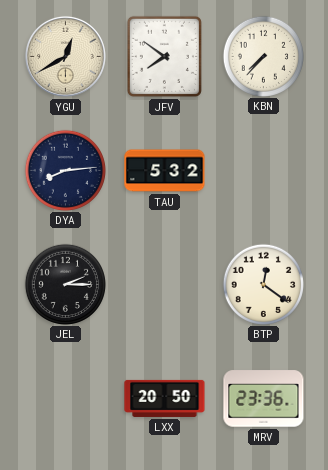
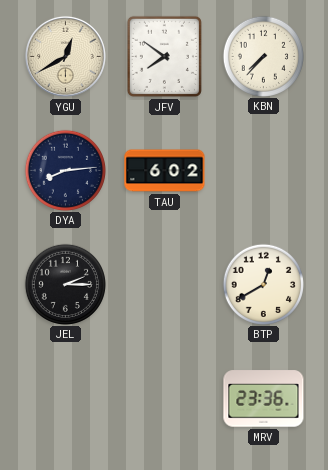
TAU: 5:32 -> 6:02
BTP: 12:21 -> 12:40
LXX: 20:50 -> none
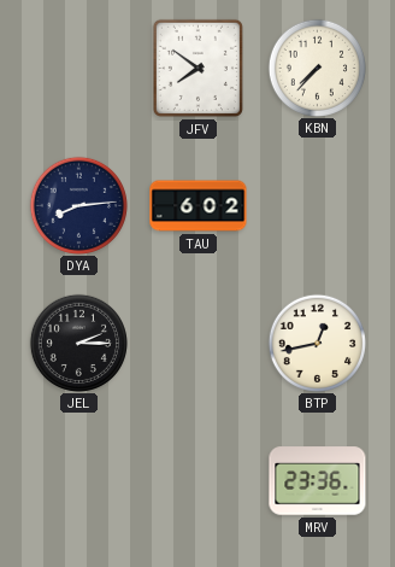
YGU: 12:40 -> none
BTP: 12:40 -> 12:43
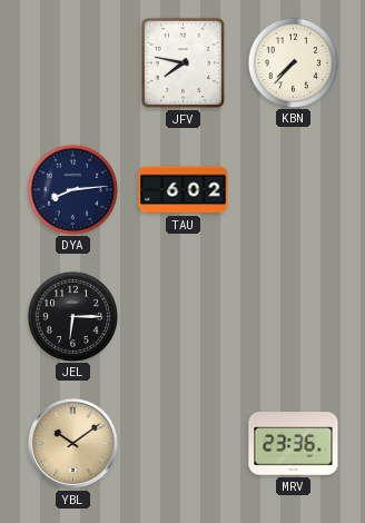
JFV: 7:51 -> 7:47
JEL: 2:15 -> 6:15
BTP: 12:43 -> none
YBL: none -> 10:09
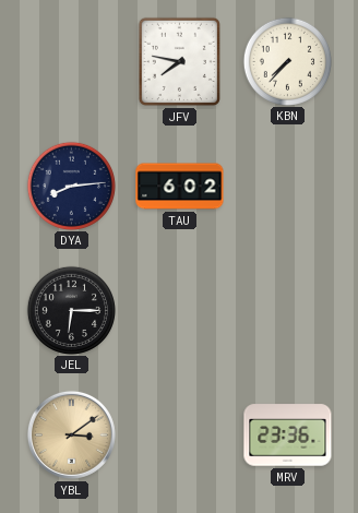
YBL: 10:09 -> 3:09
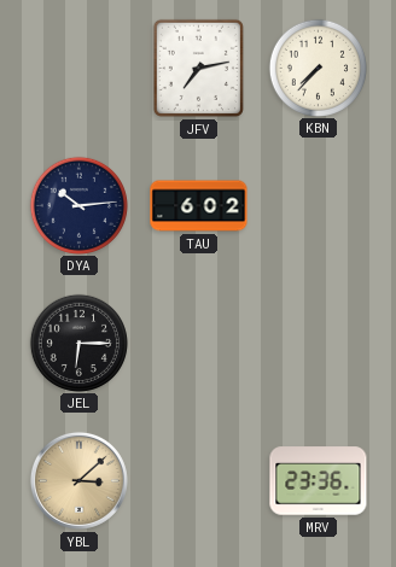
JFV: 7:47 -> 7:13
DYA: 8:14 -> 10:14
YBL: 3:09 -> 3:08
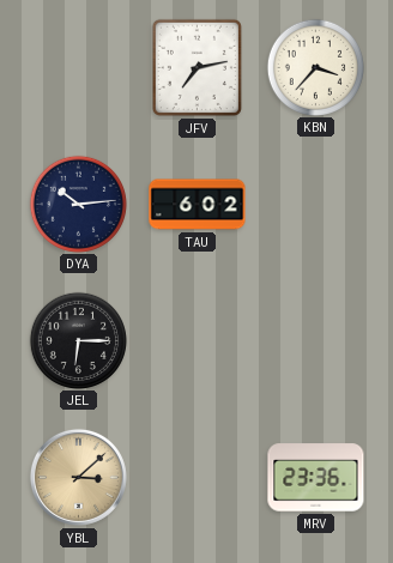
KBN: 7:37 -> 3:37
